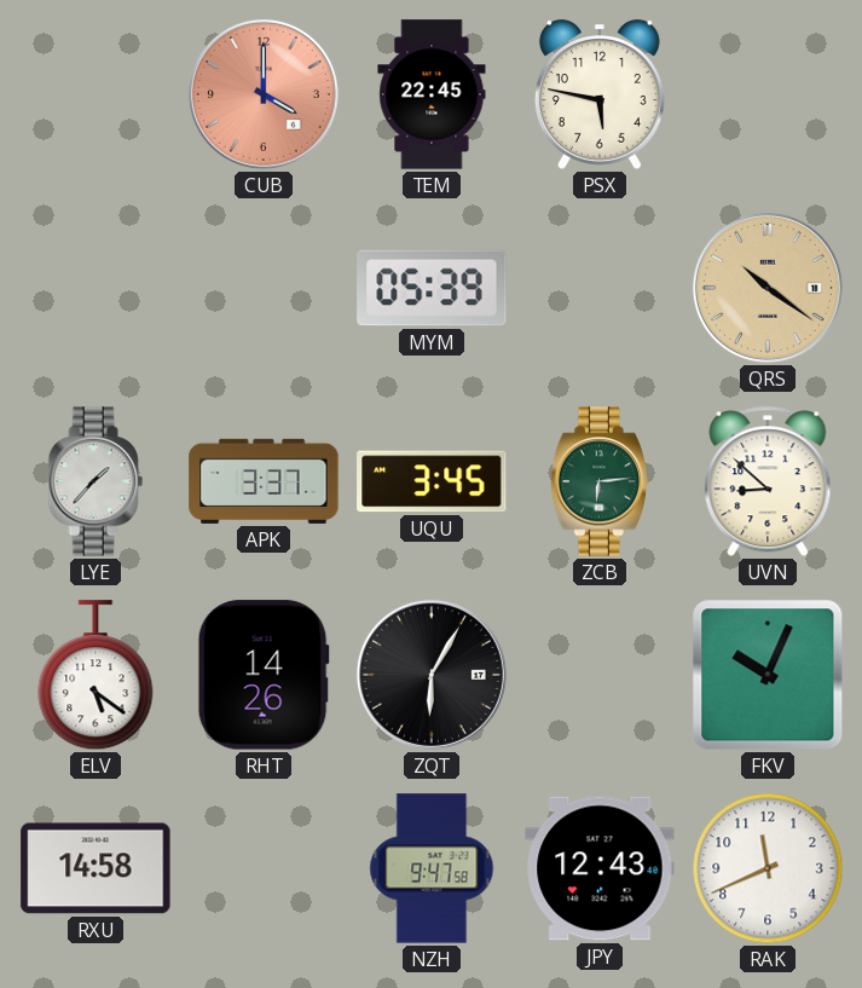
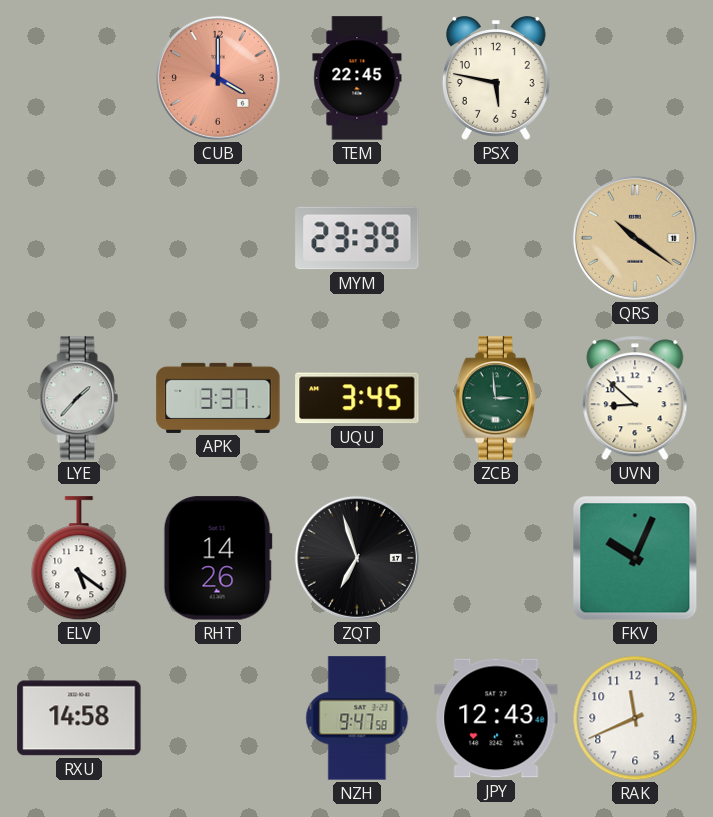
MYM: 05:39 -> 23:39
ZCB: 6:14 -> 2:59
ZQT: 6:05 -> 6:57
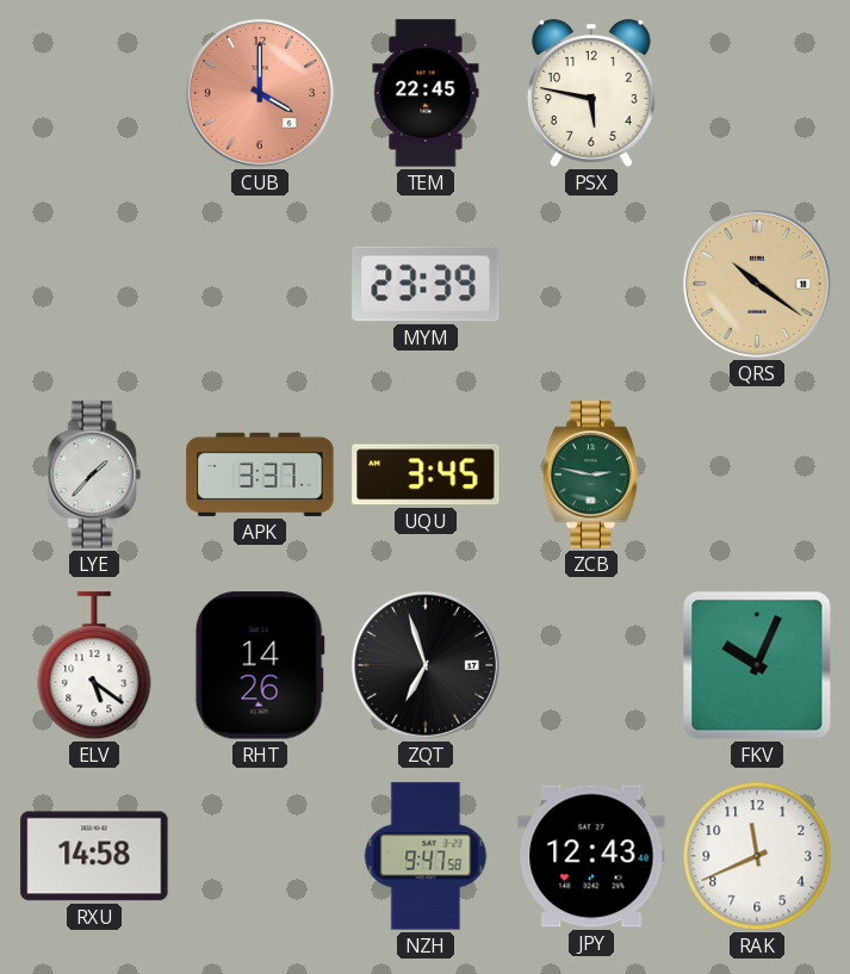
ZCB: 2:59 -> 2:47
UVN: 8:52 -> none
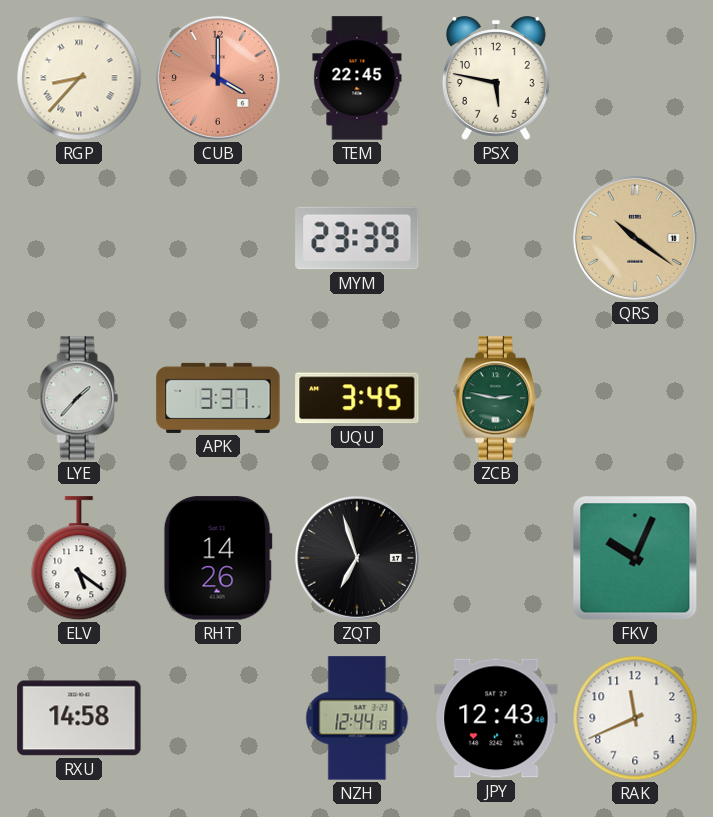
RGP: none -> 8:37
NZH: 9:47 -> 12:44
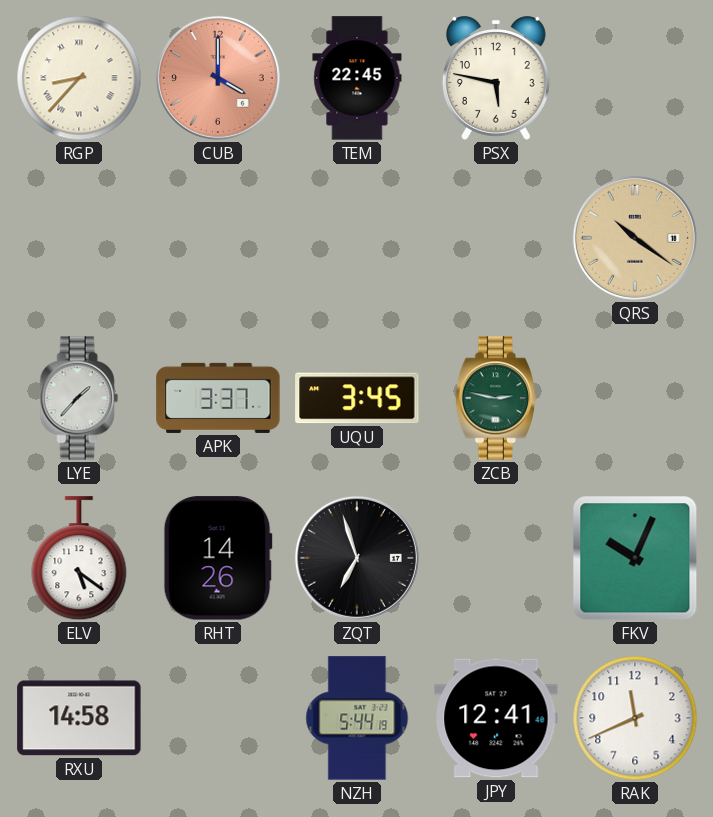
MYM: 23:39 -> none
NZH: 12:44 -> 5:44
JPY: 12:43 -> 12:41
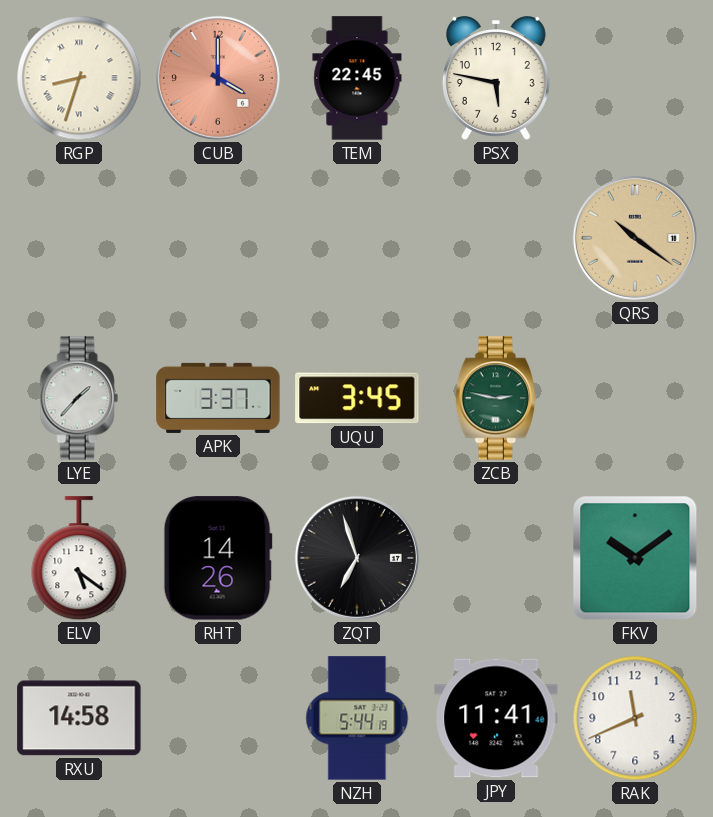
RGP: 8:37 -> 8:33
FKV: 10:04 -> 10:09
JPY: 12:41 -> 11:41
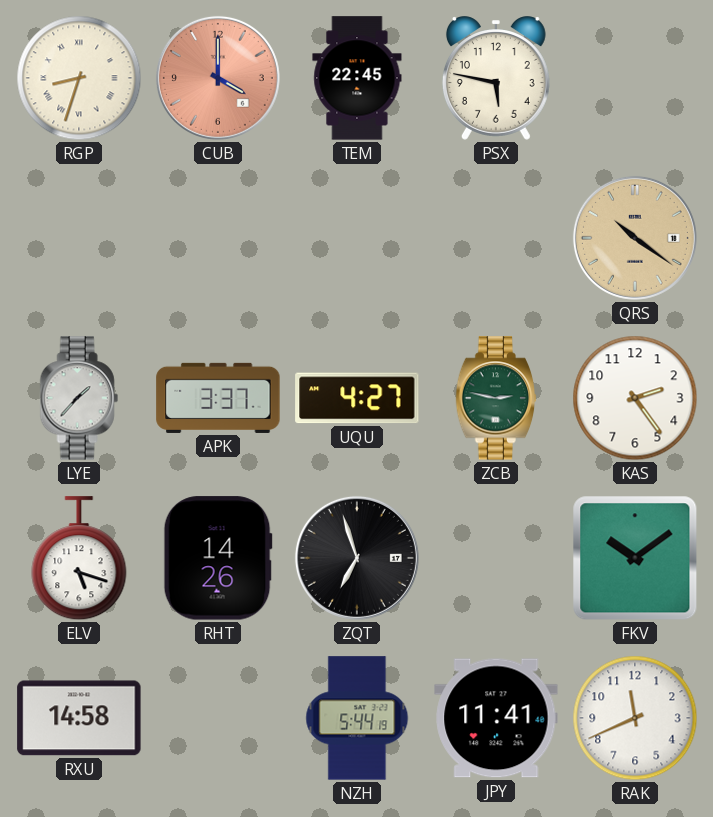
UQU: 3:45 -> 4:27
KAS: none -> 2:24
ELV: 5:21 -> 5:18
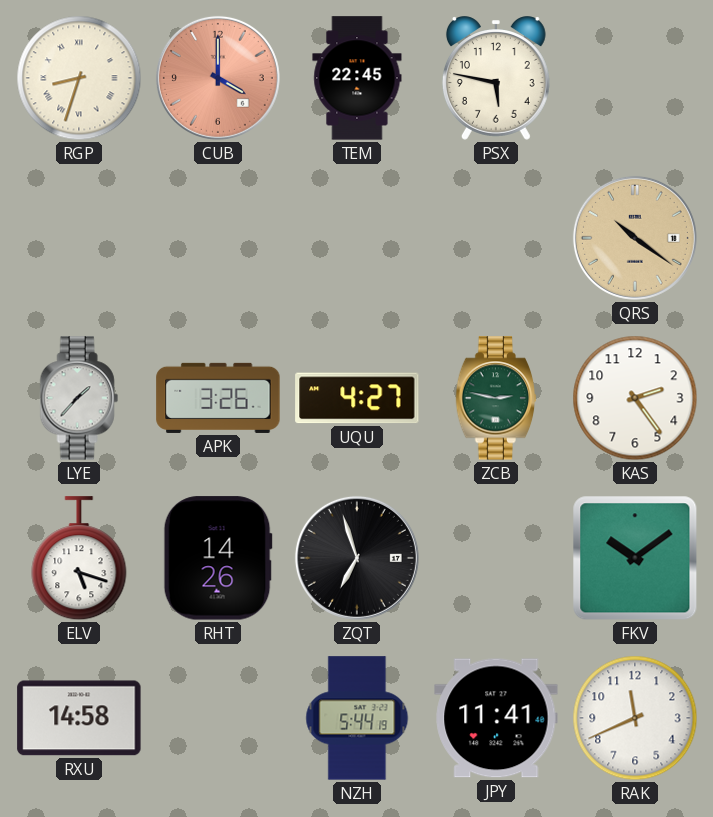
APK: 3:37 -> 3:26
